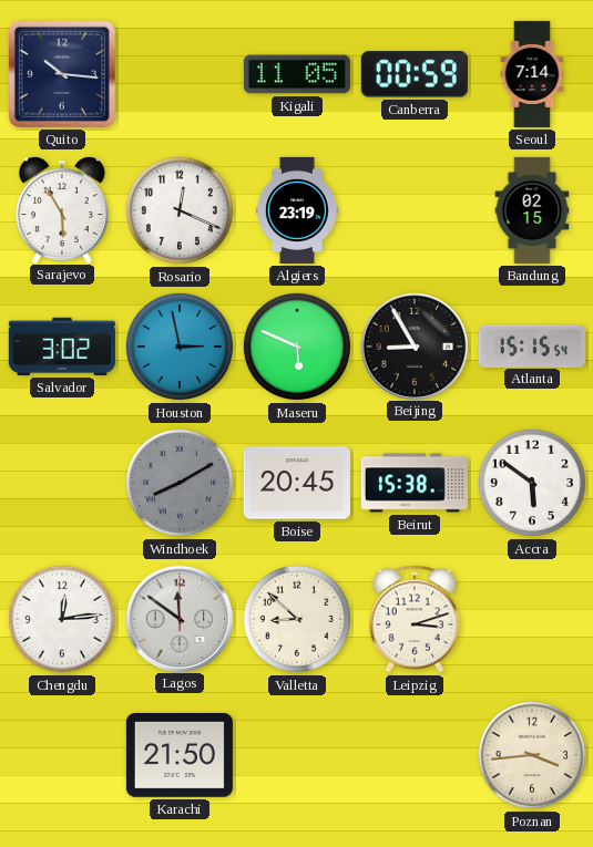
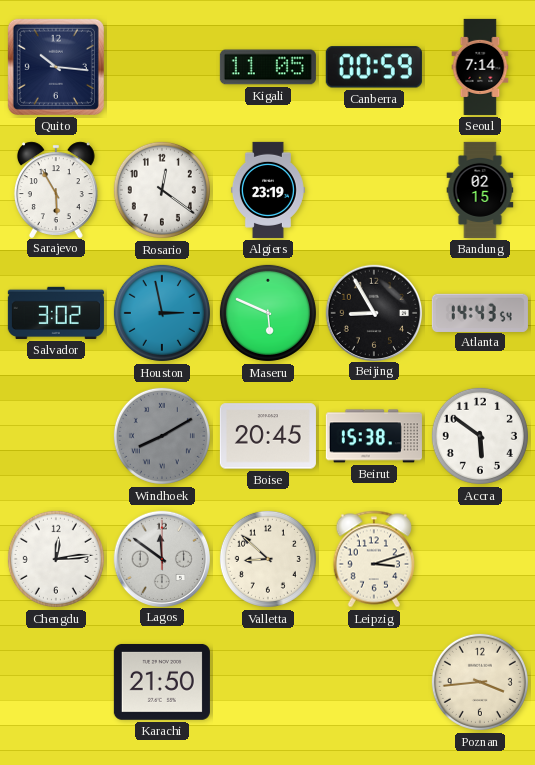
Rosario: 12:19 -> 12:21
Atlanta: 15:15 -> 14:43
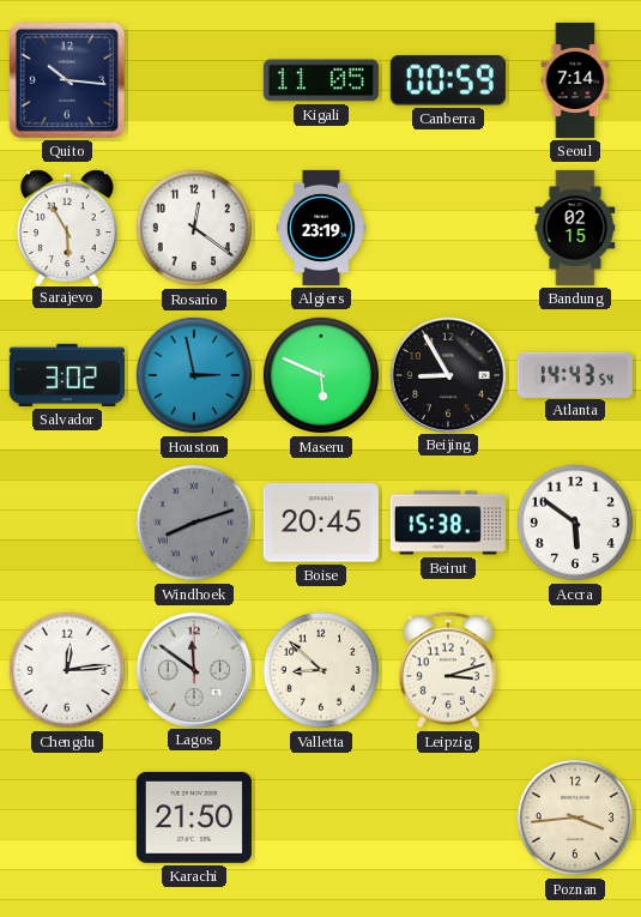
Windhoek: 8:10 -> 8:12
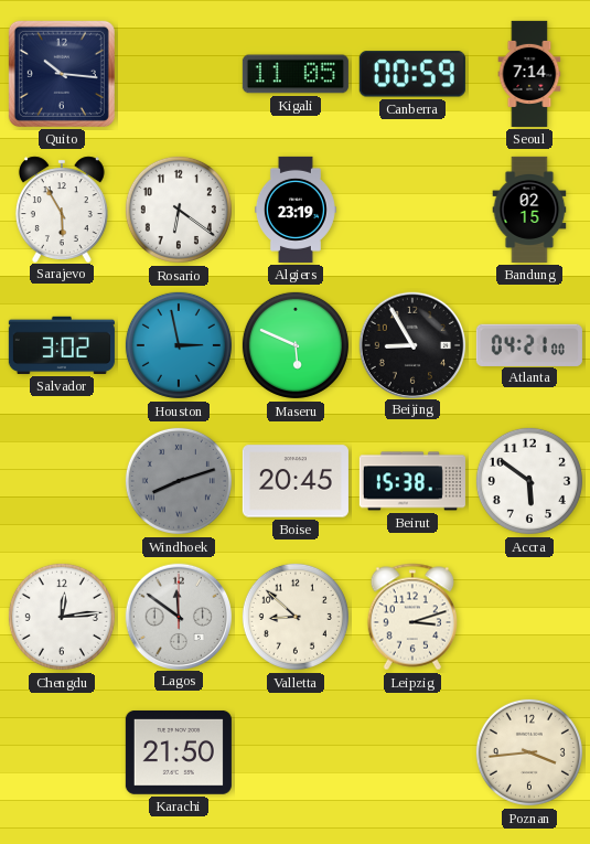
Rosario: 12:21 -> 6:21
Atlanta: 14:43 -> 04:21
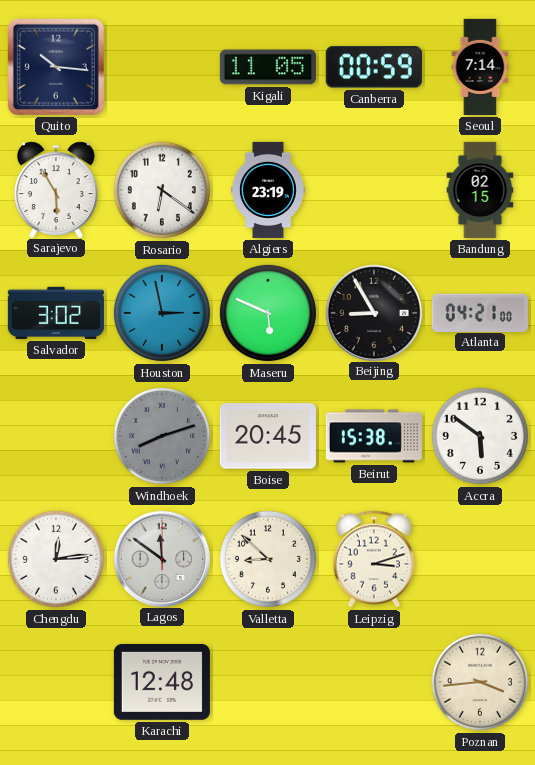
Karachi: 21:50 -> 12:48
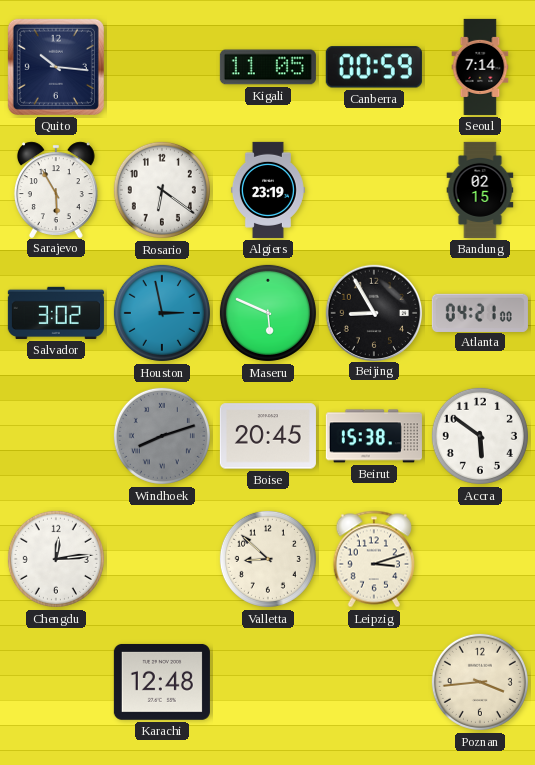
Lagos: 11:51 -> none
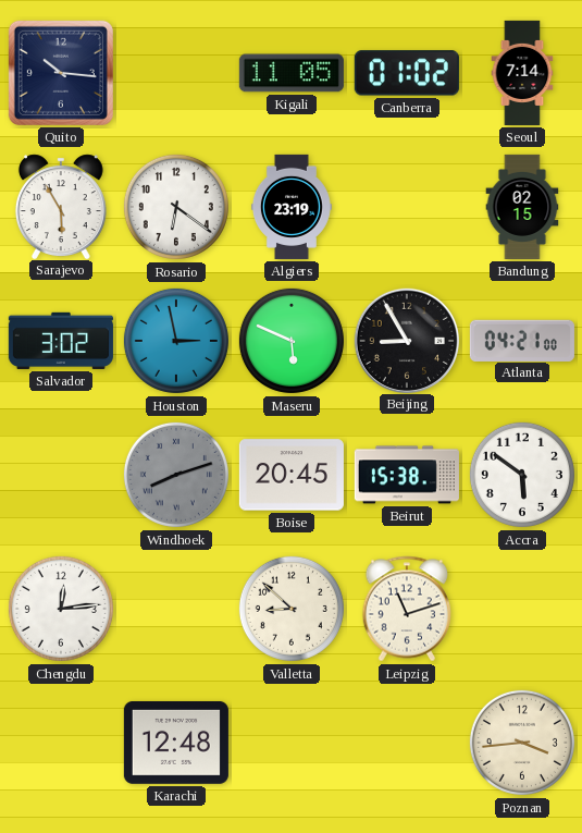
Canberra: 00:59 -> 01:02
Leipzig: 3:12 -> 11:12
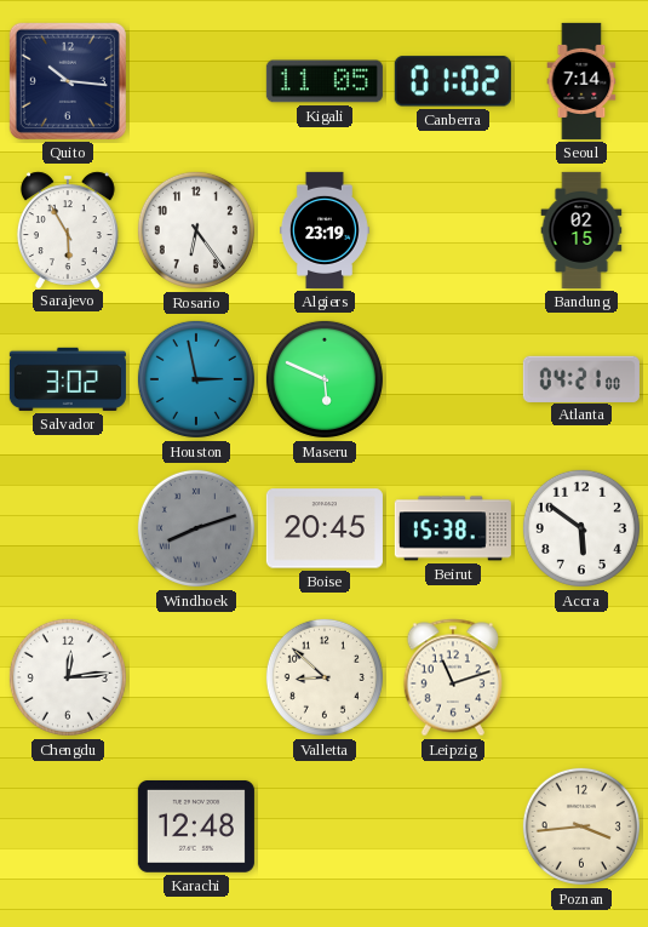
Rosario: 6:21 -> 6:24
Beijing: 8:55 -> none
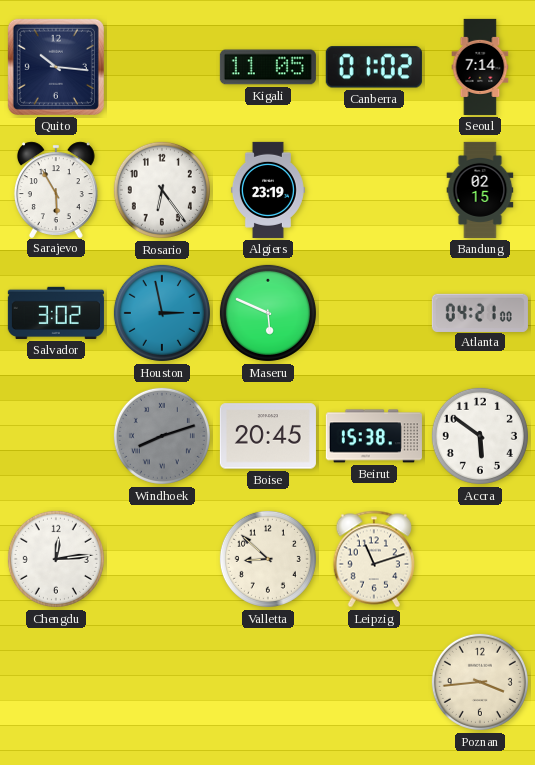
Karachi: 12:48 -> none
